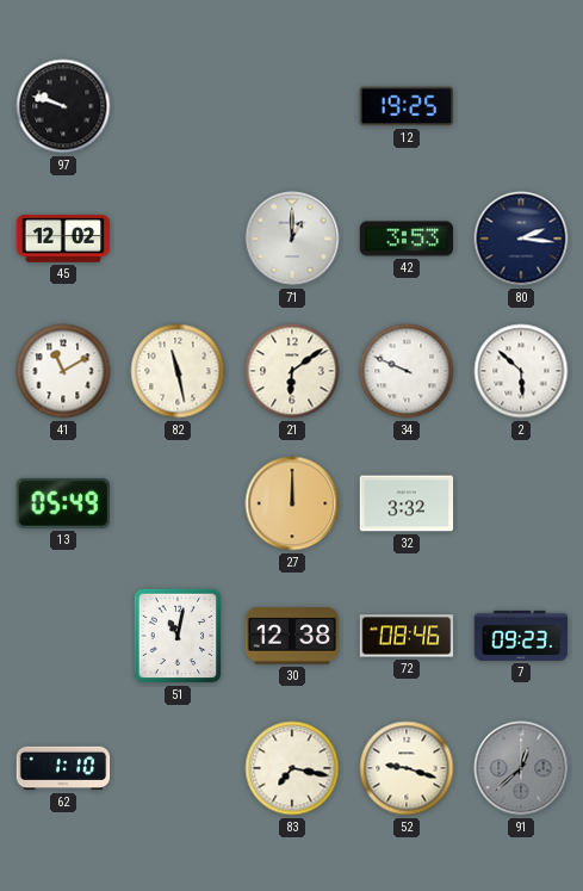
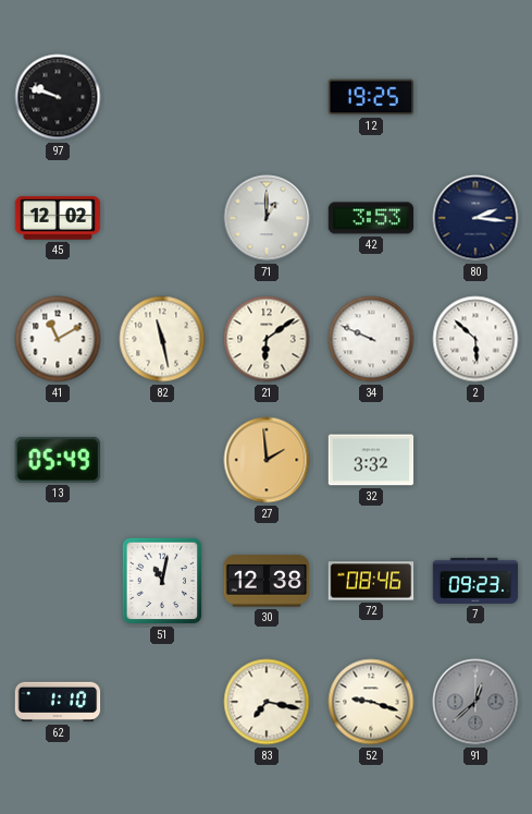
27: 12:00 -> 1:59
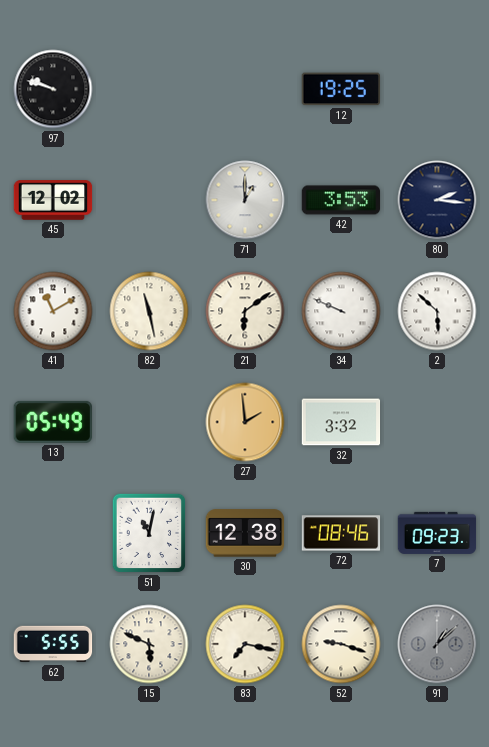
62: 1:10 -> 5:55
15: none -> 5:49
91: 12:38 -> 1:08
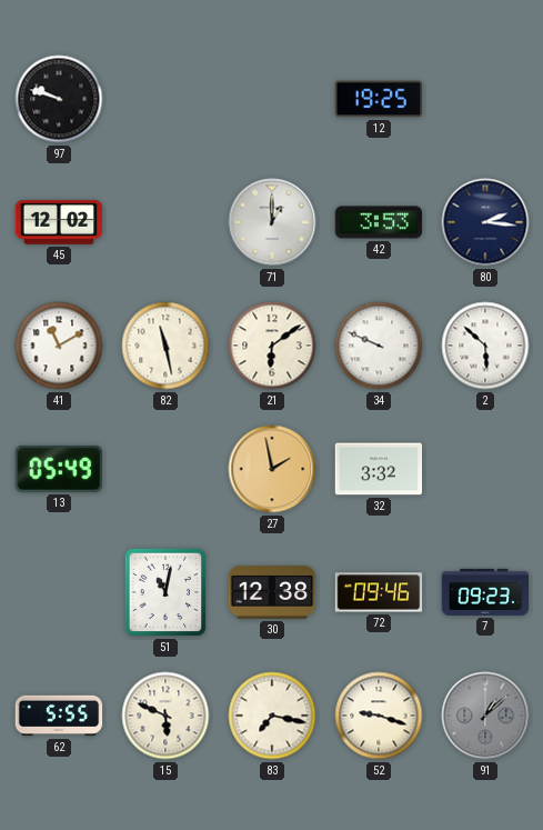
27: 1:59 -> 1:58
72: 08:46 -> 09:46
